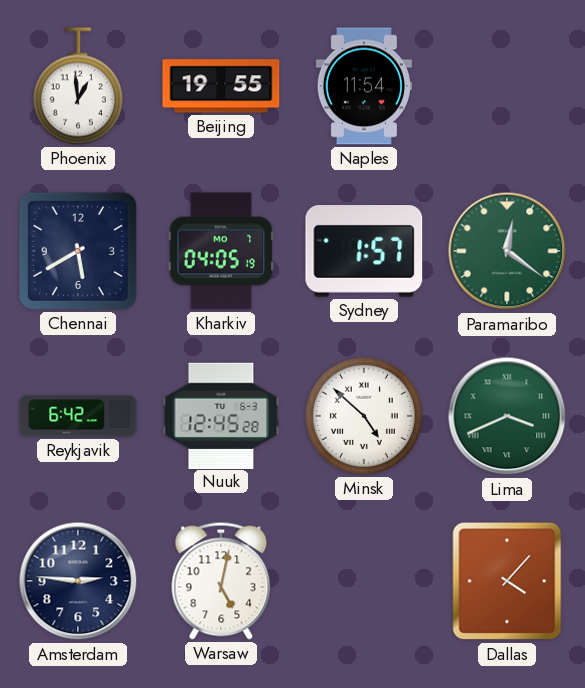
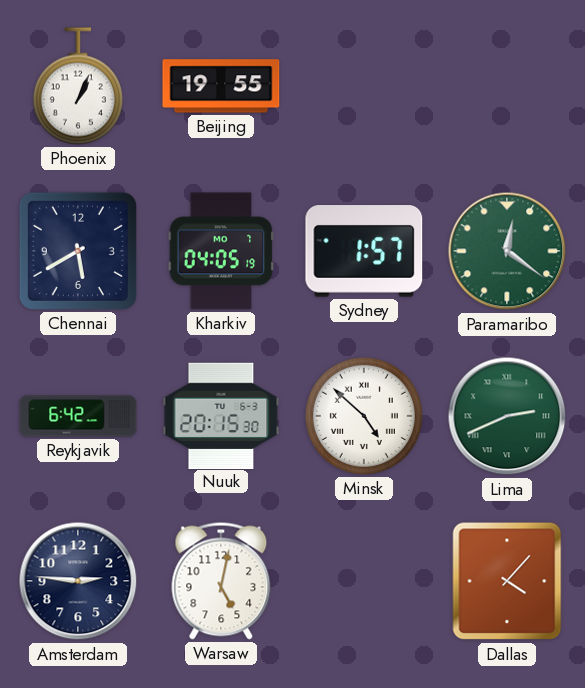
Phoenix: 12:59 -> 1:04
Naples: 11:54 -> none
Nuuk: 12:45 -> 20:15
Lima: 3:41 -> 2:41
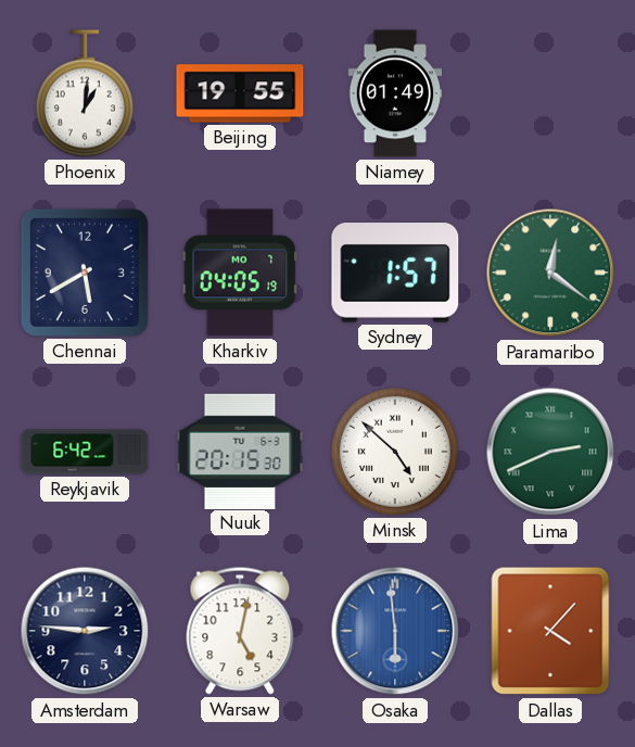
Phoenix: 1:04 -> 1:01
Niamey: none -> 01:49
Osaka: none -> 5:59
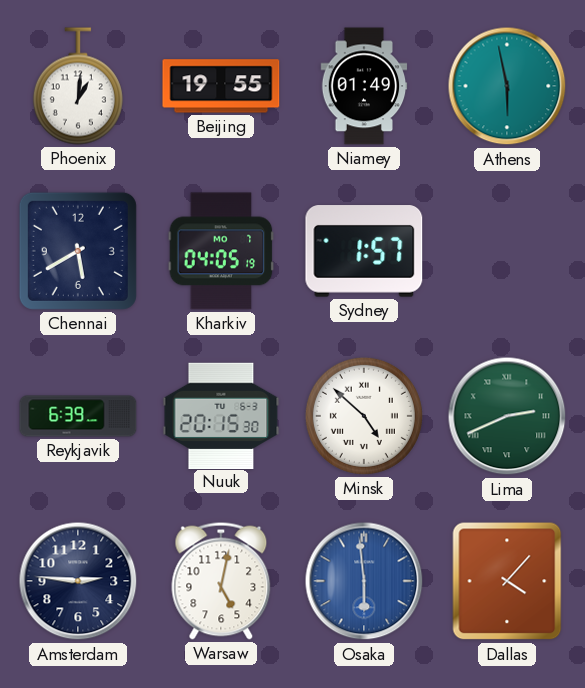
Athens: none -> 5:58
Paramaribo: 12:21 -> none
Reykjavik: 6:42 -> 6:39
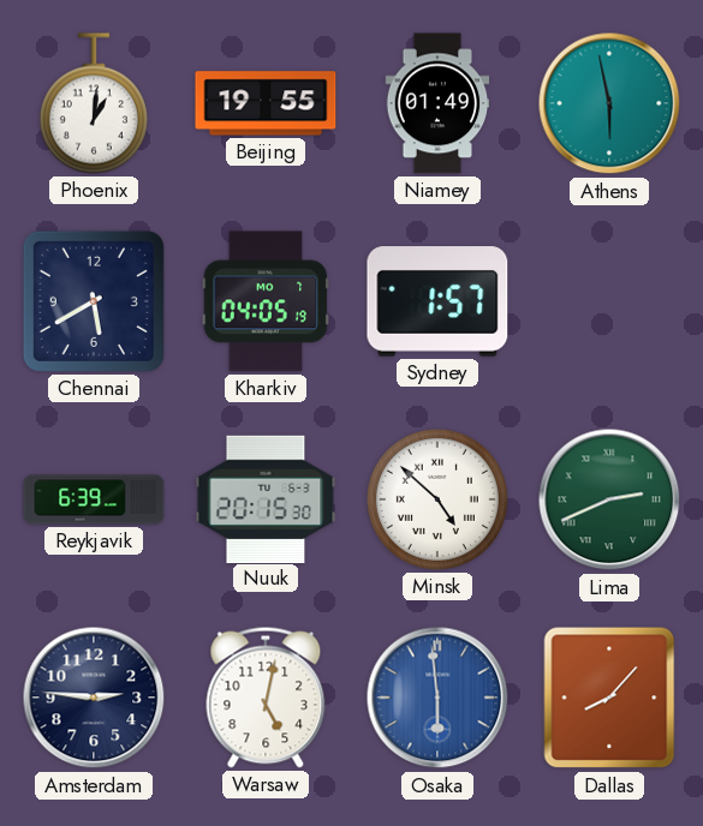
Dallas: 4:07 -> 8:07
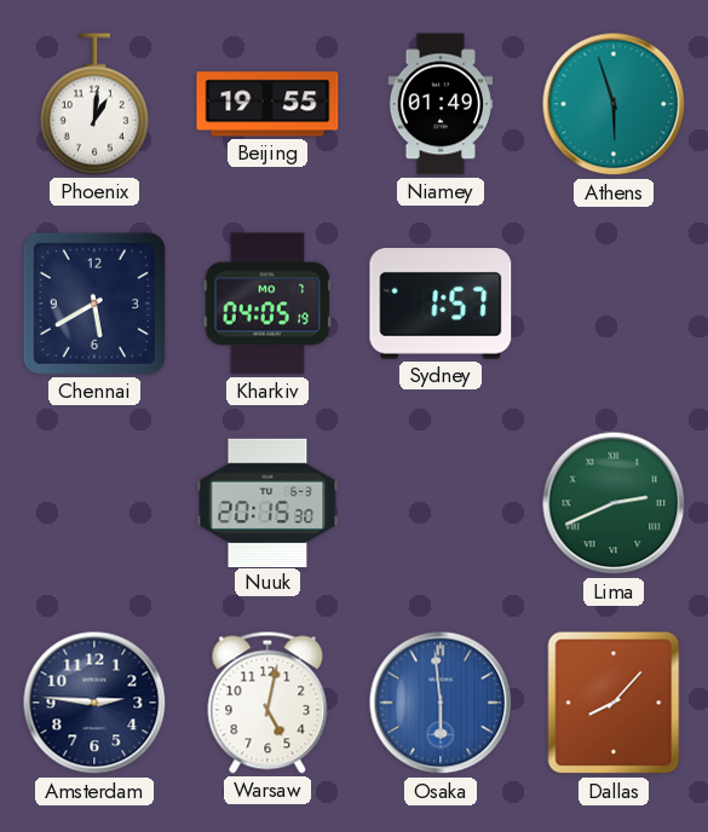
Athens: 5:58 -> 5:57
Reykjavik: 6:39 -> none
Minsk: 4:52 -> none
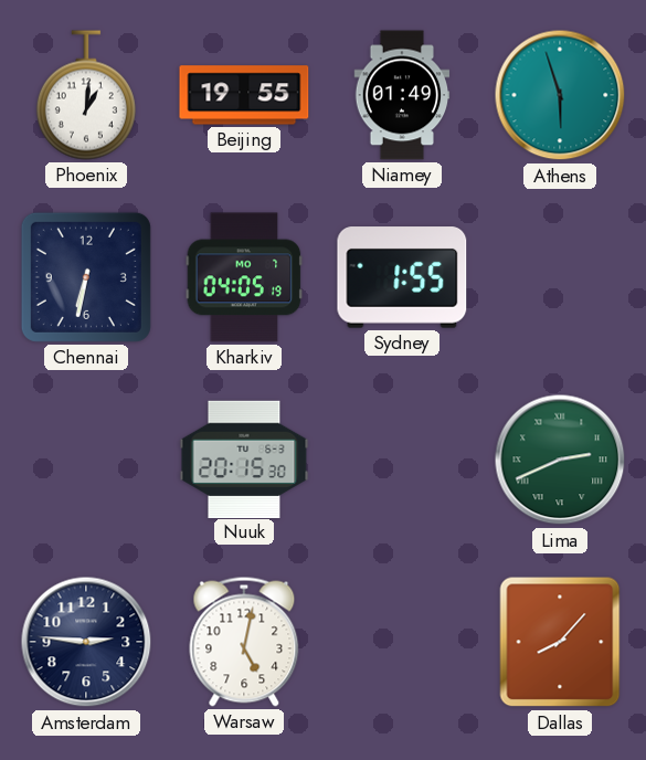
Chennai: 5:40 -> 6:32
Sydney: 1:57 -> 1:55
Osaka: 5:59 -> none
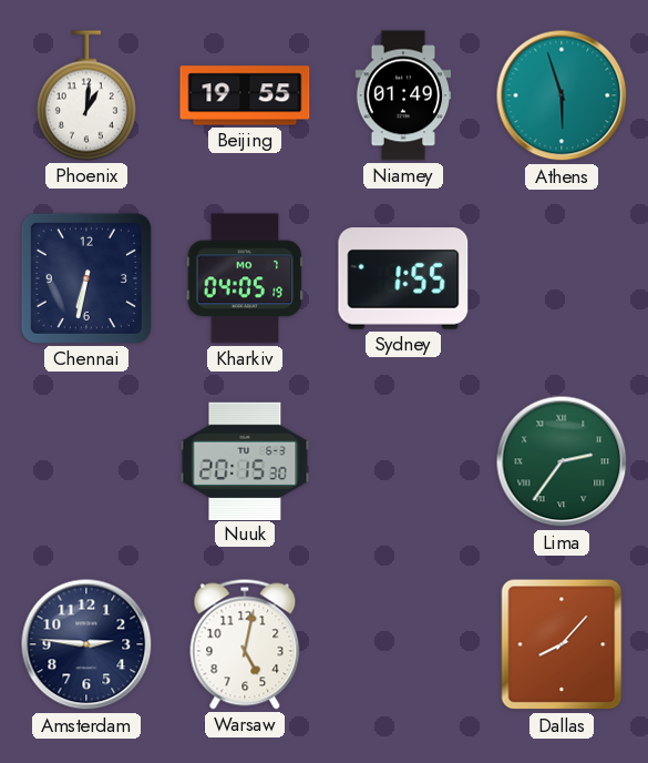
Lima: 2:41 -> 2:36
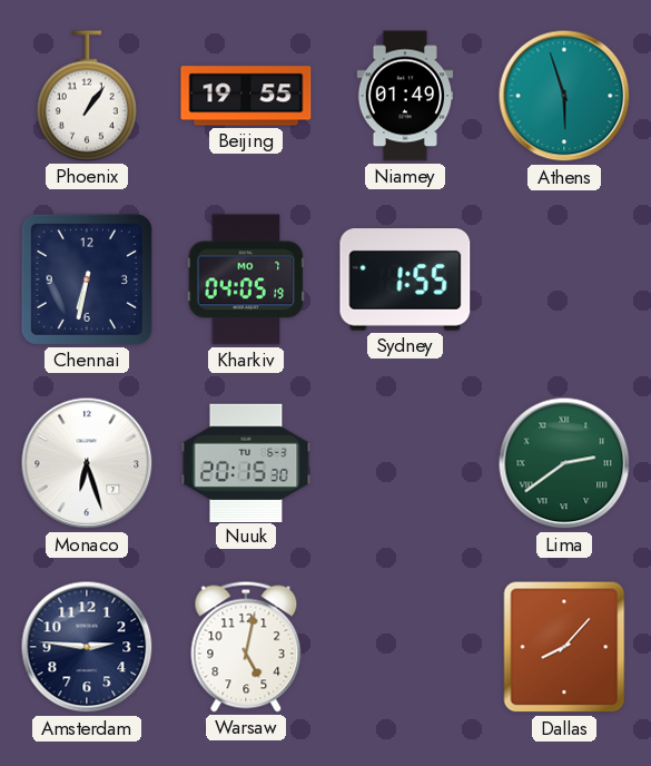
Phoenix: 1:01 -> 1:06
Monaco: none -> 6:27
Lima: 2:36 -> 2:39
